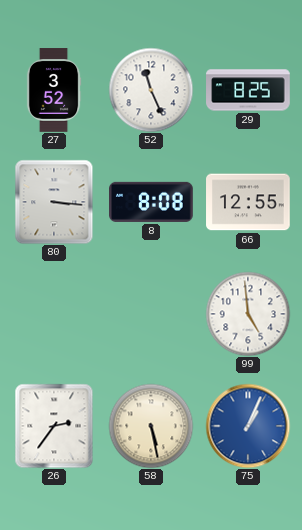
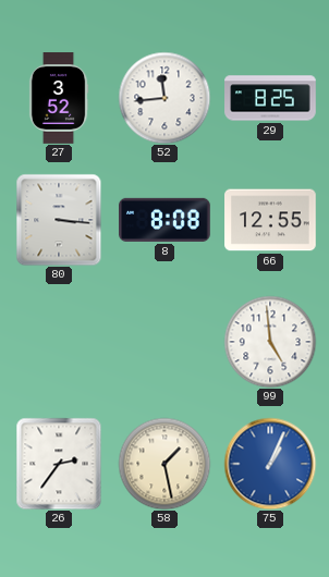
52: 11:26 -> 11:44
58: 5:28 -> 1:28
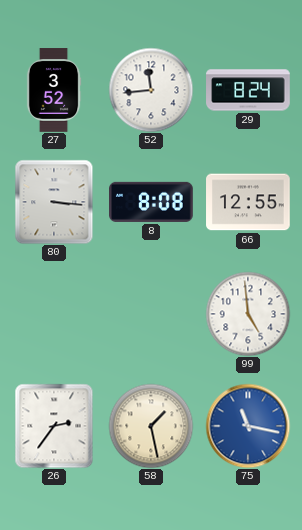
29: 8:25 -> 8:24
75: 1:04 -> 11:17
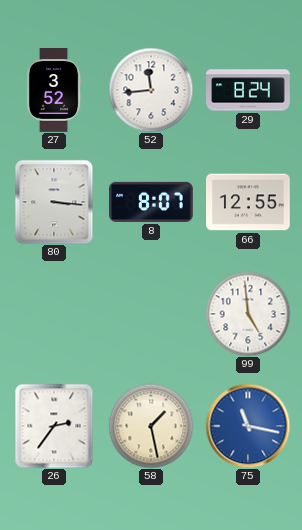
8: 8:08 -> 8:07
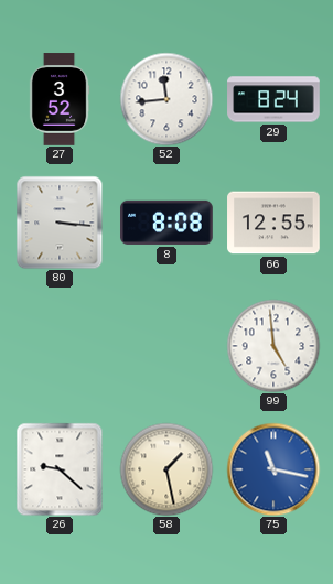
8: 8:07 -> 8:08
26: 2:36 -> 9:22
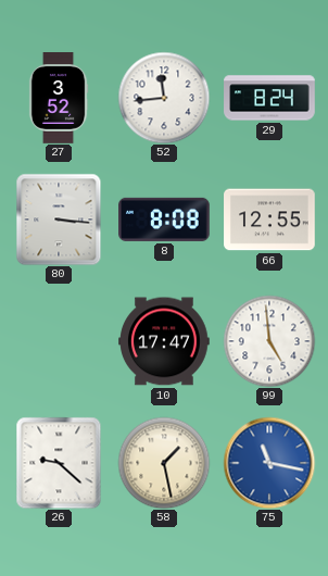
10: none -> 17:47
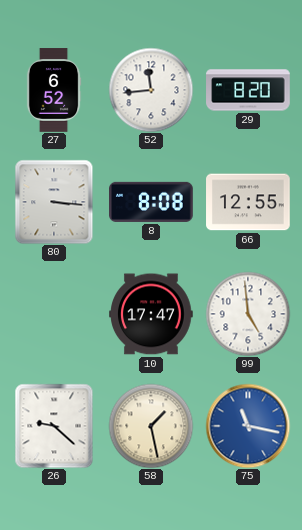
27: 3:52 -> 6:52
29: 8:24 -> 8:20
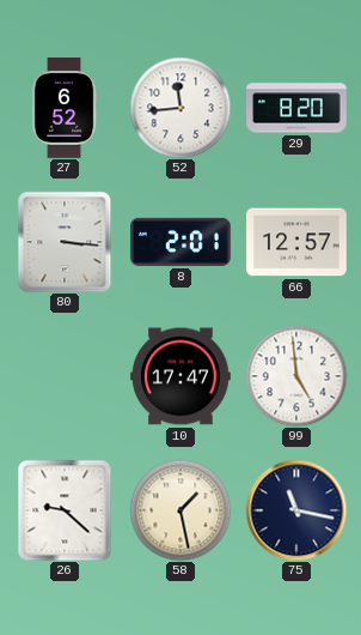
8: 8:08 -> 2:01
66: 12:55 -> 12:57
75 dial: blue -> navy
